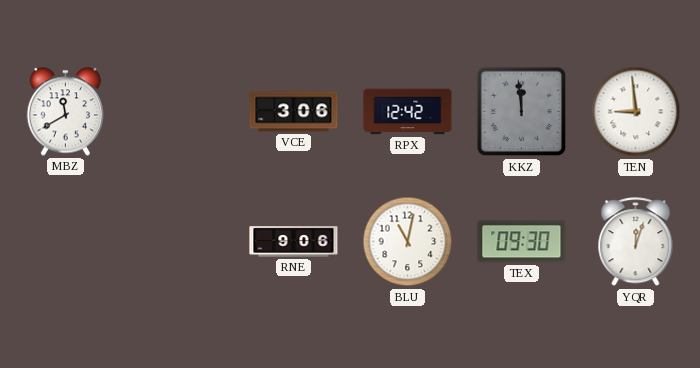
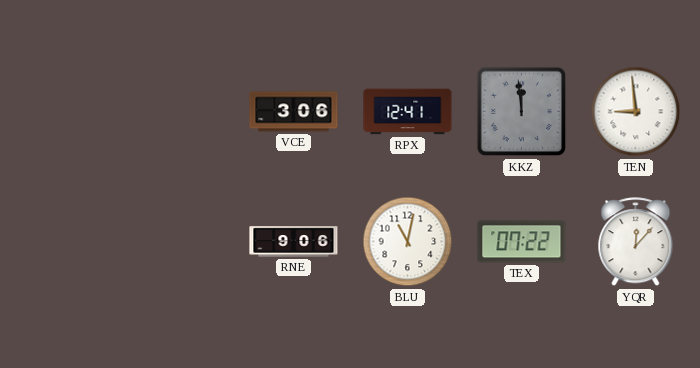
MBZ: 11:40 -> none
RPX: 12:42 -> 12:41
TEX: 09:30 -> 07:22
YQR: 12:03 -> 12:07
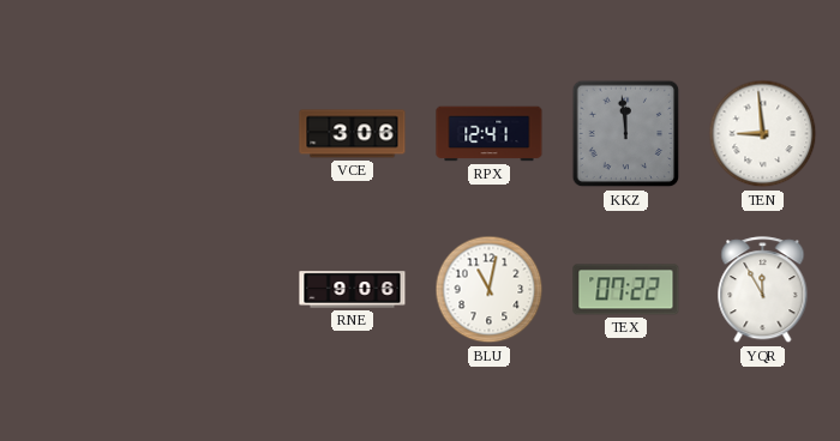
YQR: 12:07 -> 11:55
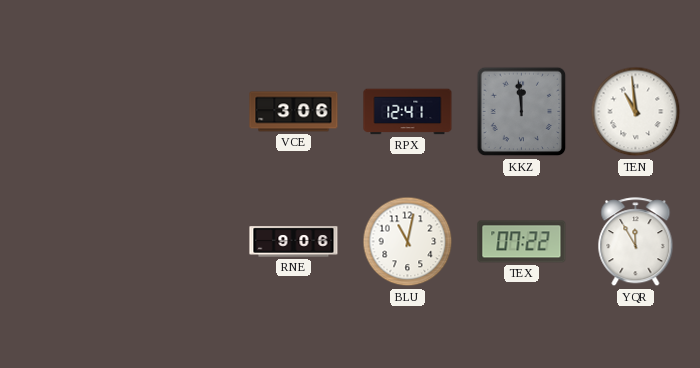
TEN: 8:59 -> 10:59
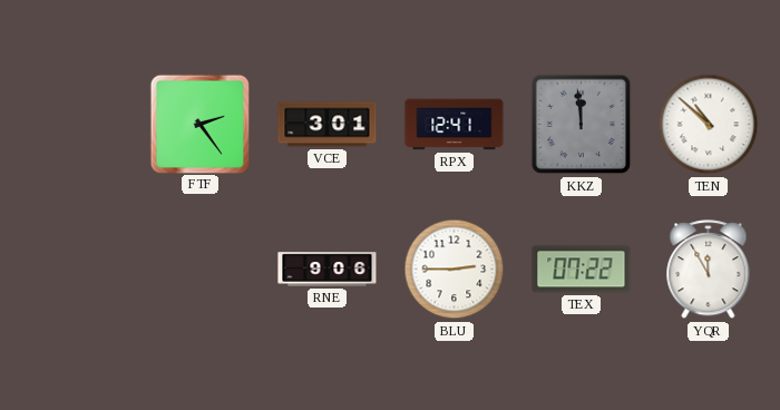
FTF: none -> 2:24
VCE: 3:06 -> 3:01
TEN: 10:59 -> 10:52
BLU: 11:02 -> 2:45
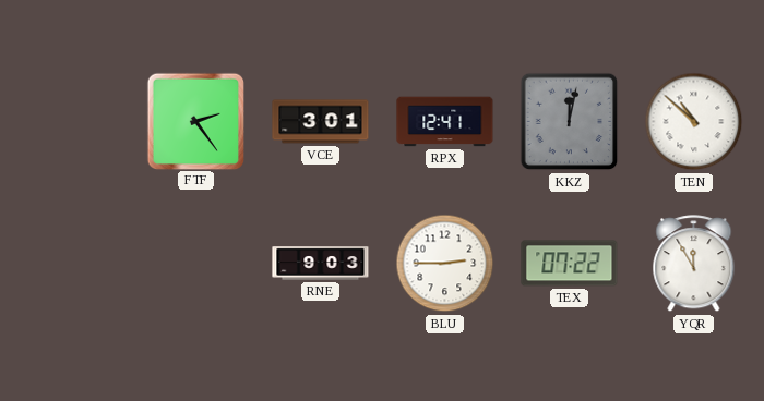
KKZ: 11:59 -> 12:02
RNE: 9:06 -> 9:03
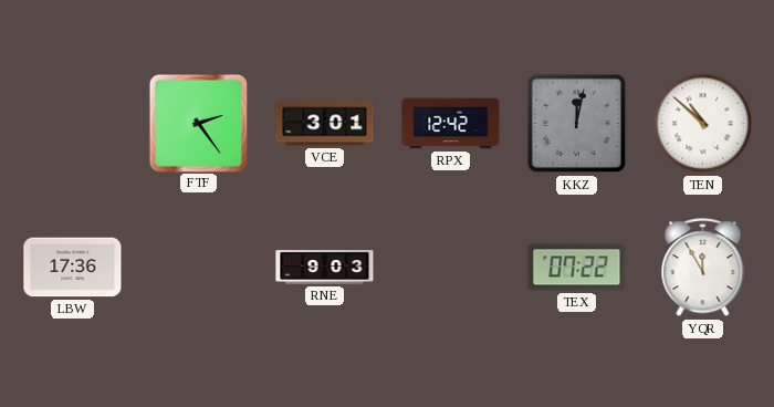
RPX: 12:41 -> 12:42
LBW: none -> 17:36
BLU: 2:45 -> none
